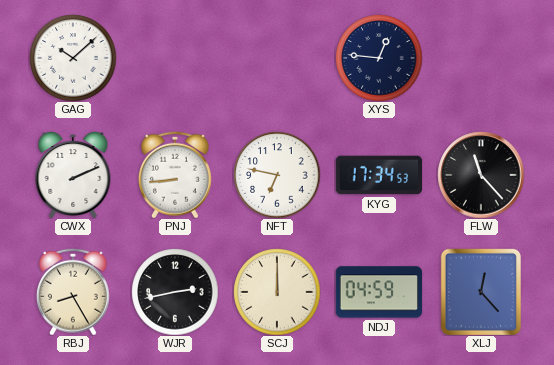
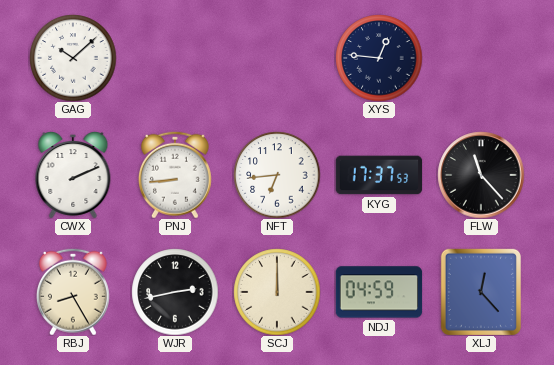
NFT: 6:47 -> 6:44
KYG: 17:34 -> 17:37
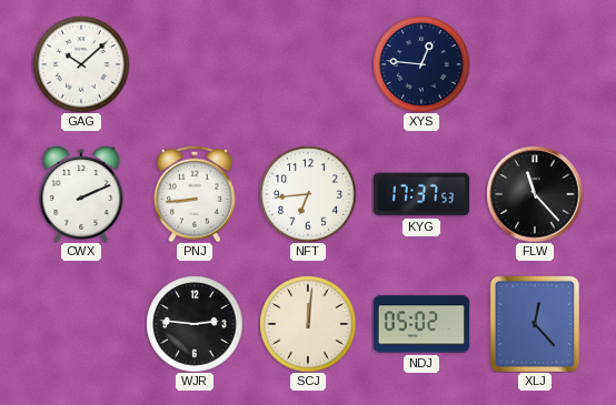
RBJ: 8:25 -> none
WJR: 2:43 -> 2:46
SCJ: 12:00 -> 12:01
NDJ: 04:59 -> 05:02
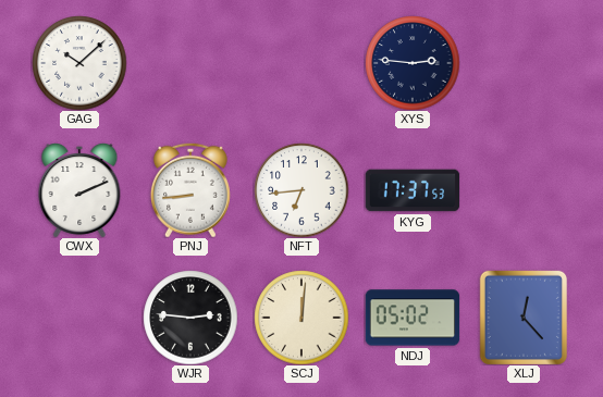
XYS: 12:46 -> 2:46
FLW: 11:23 -> none
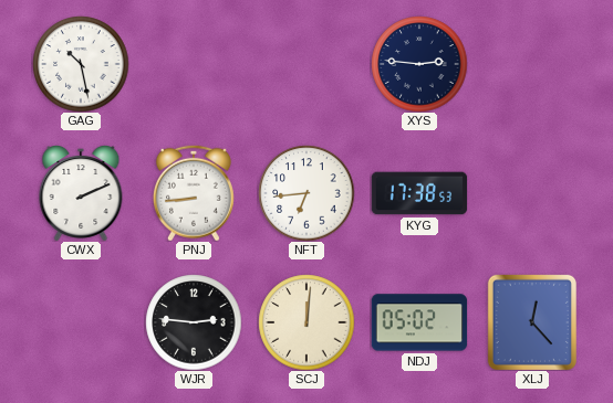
GAG: 10:08 -> 10:28
KYG: 17:37 -> 17:38
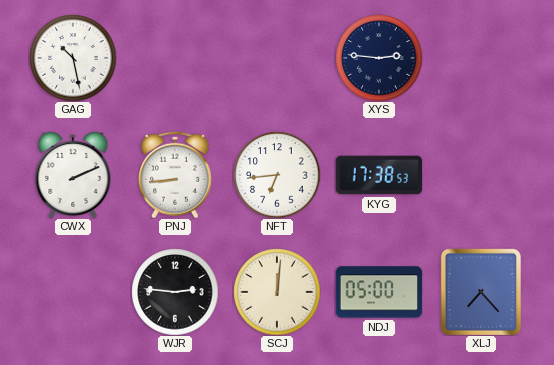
NDJ: 05:02 -> 05:00
XLJ: 12:23 -> 7:23
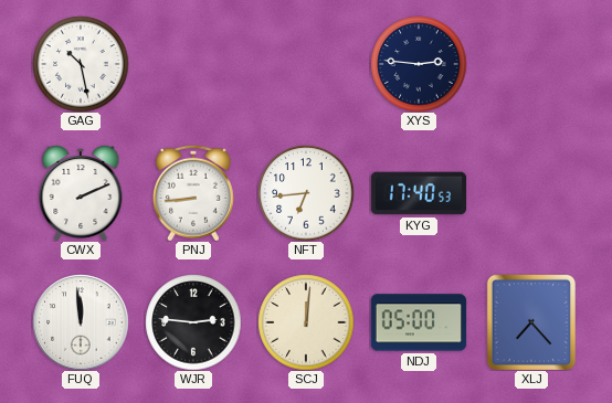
KYG: 17:38 -> 17:40
FUQ: none -> 11:59
